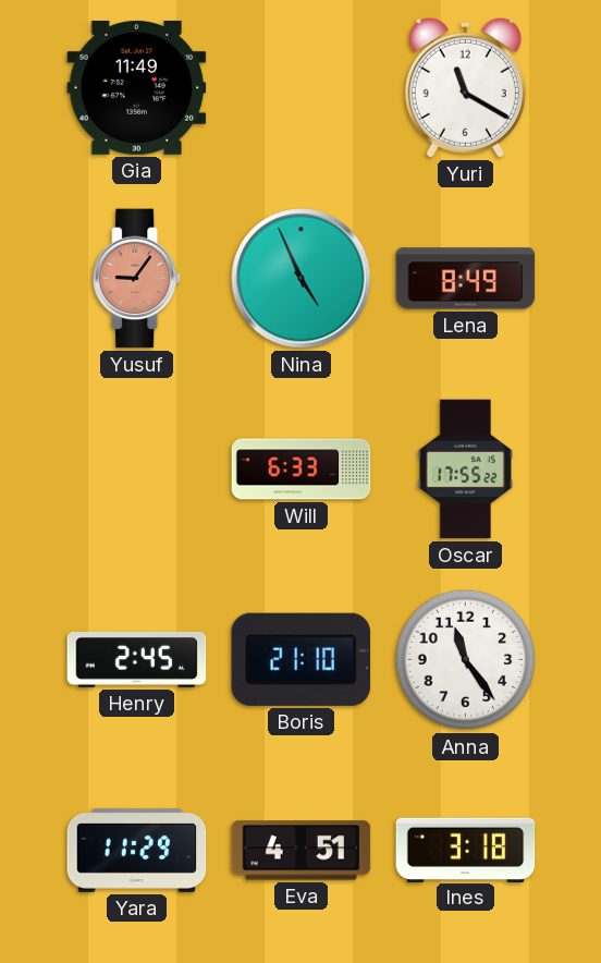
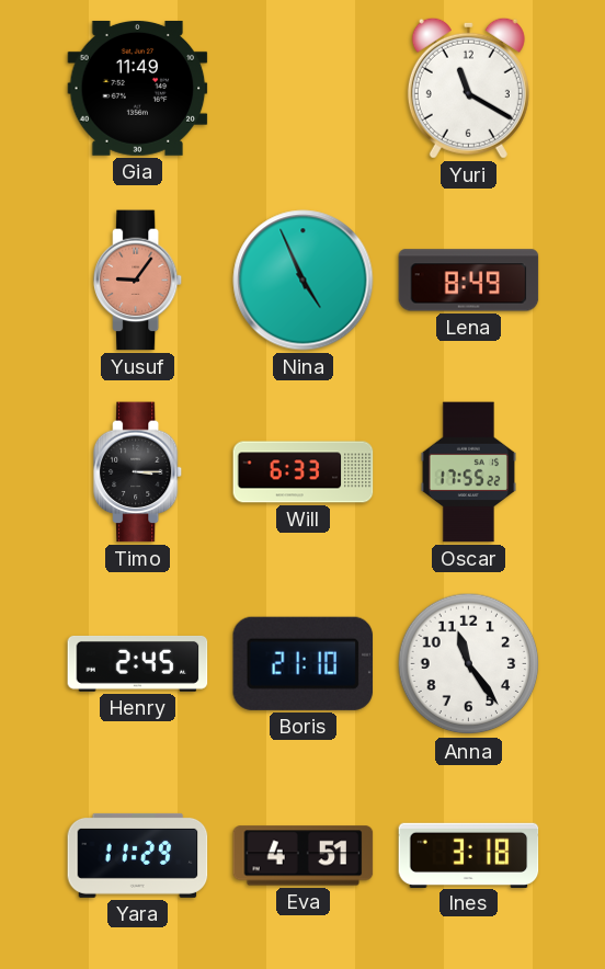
Timo: none -> 3:15
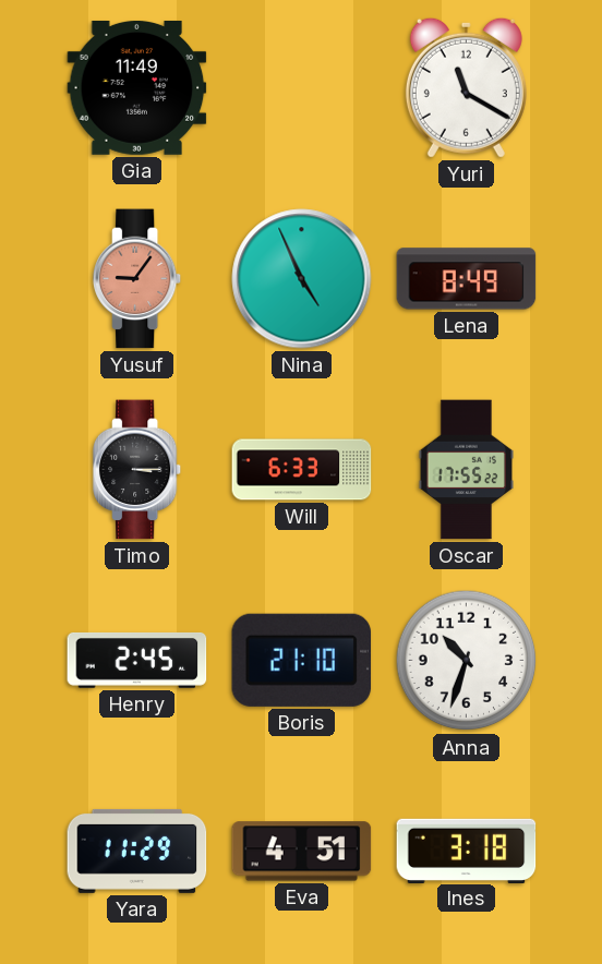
Anna: 11:24 -> 10:33
